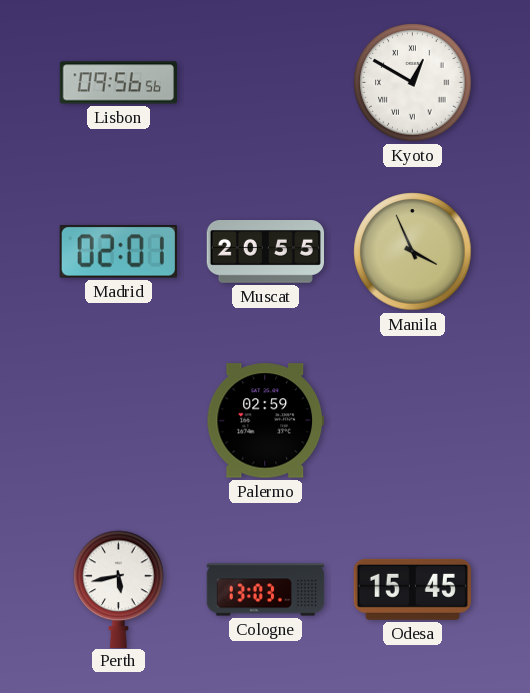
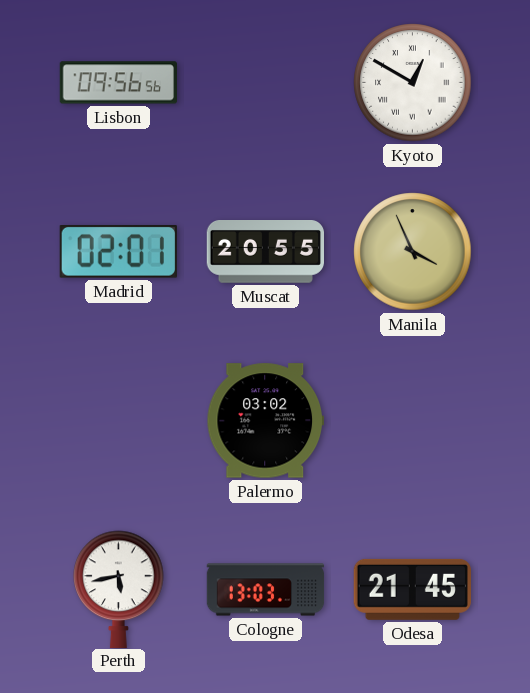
Palermo: 02:59 -> 03:02
Odesa: 15:45 -> 21:45
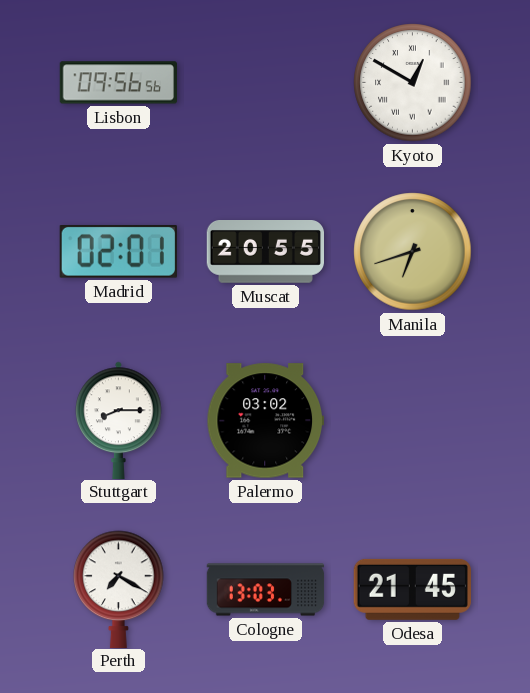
Manila: 3:56 -> 6:42
Stuttgart: none -> 8:15
Perth: 5:43 -> 7:20
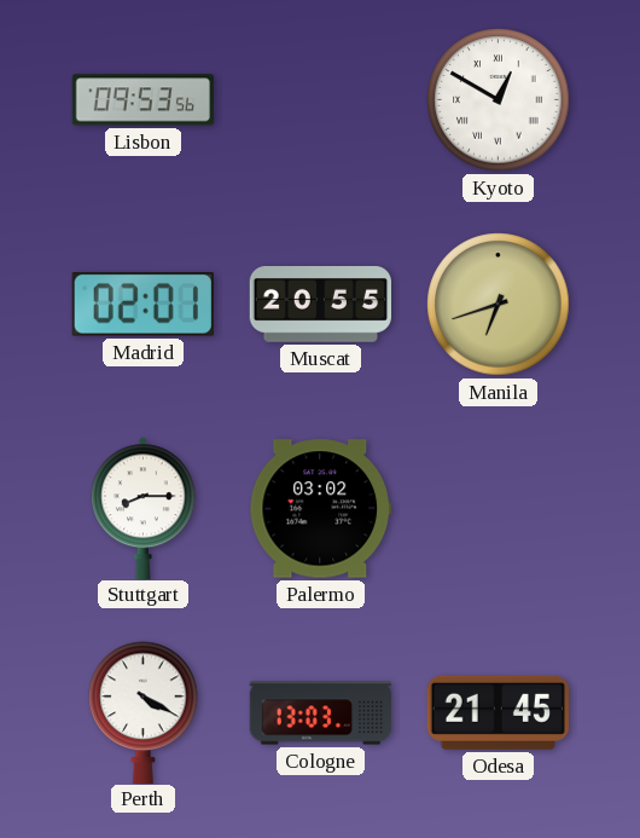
Lisbon: 09:56 -> 09:53
Perth: 7:20 -> 4:20
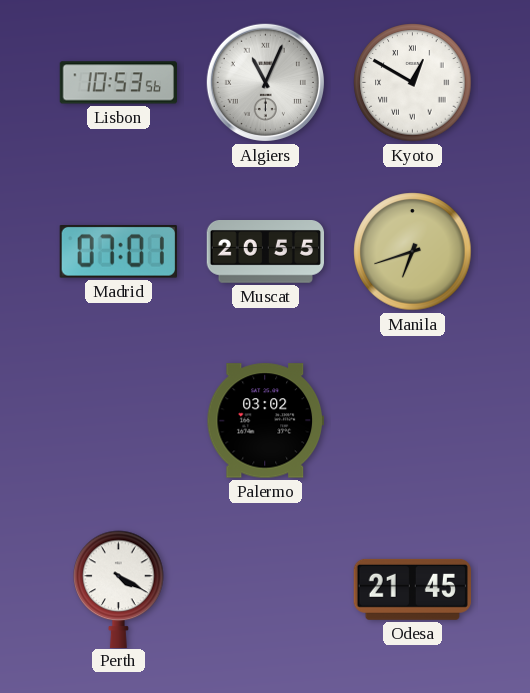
Lisbon: 09:53 -> 10:53
Algiers: none -> 11:04
Madrid: 02:01 -> 07:01
Stuttgart: 8:15 -> none
Cologne: 13:03 -> none
